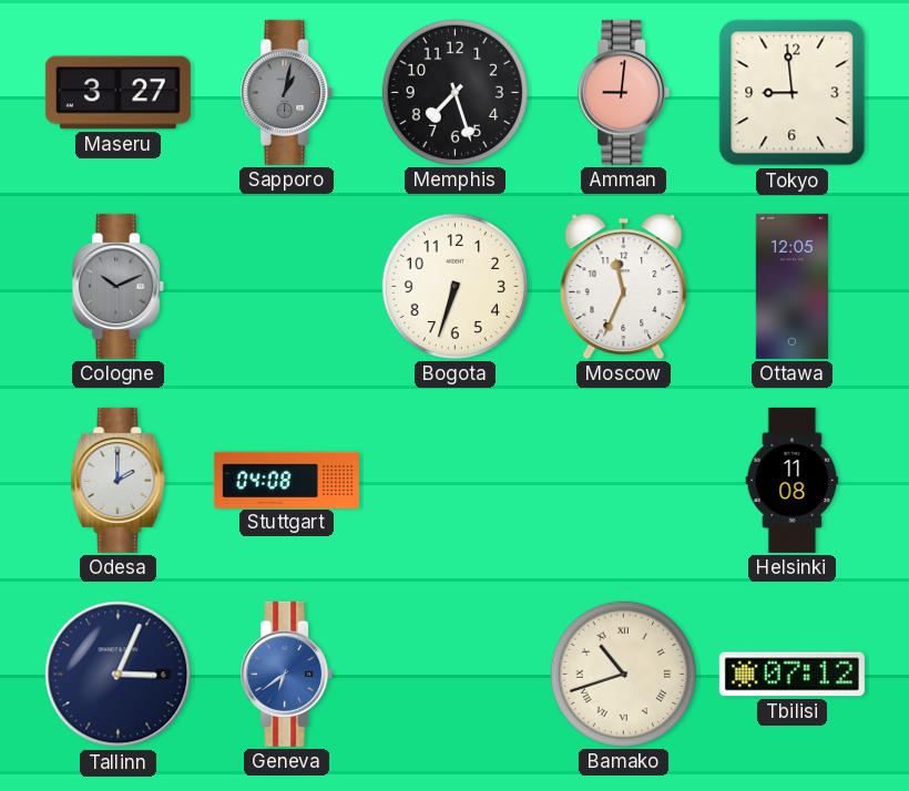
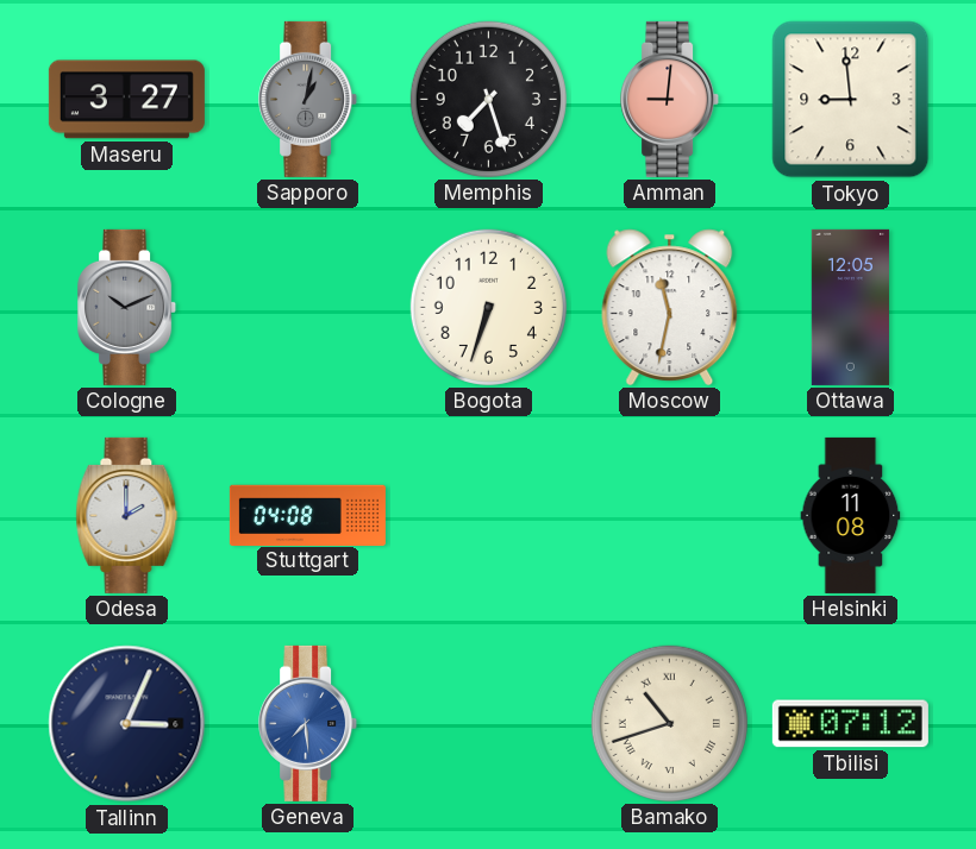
Moscow: 11:34 -> 11:32
Geneva: 6:39 -> 7:29
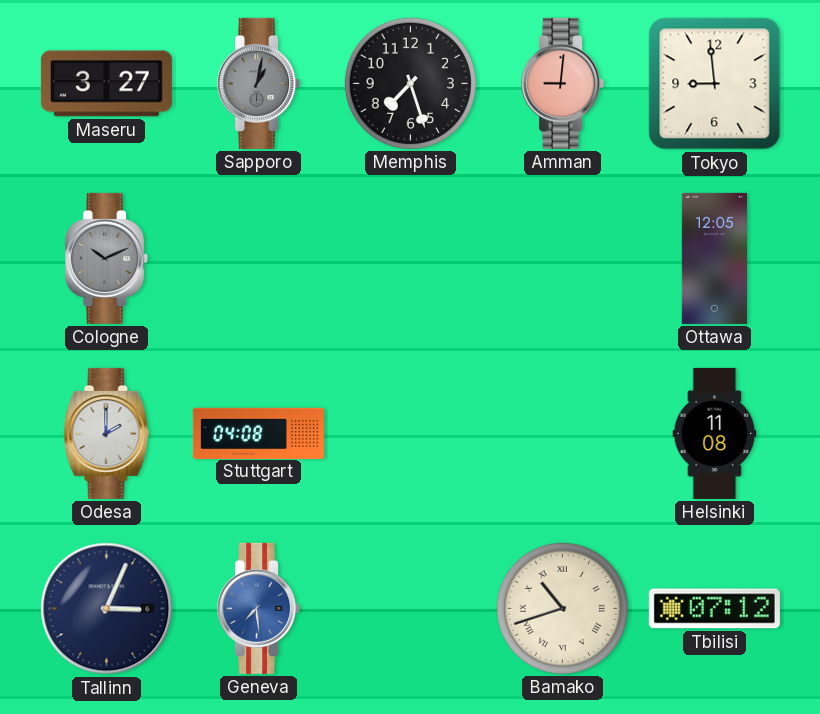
Bogota: 6:33 -> none
Moscow: 11:32 -> none
